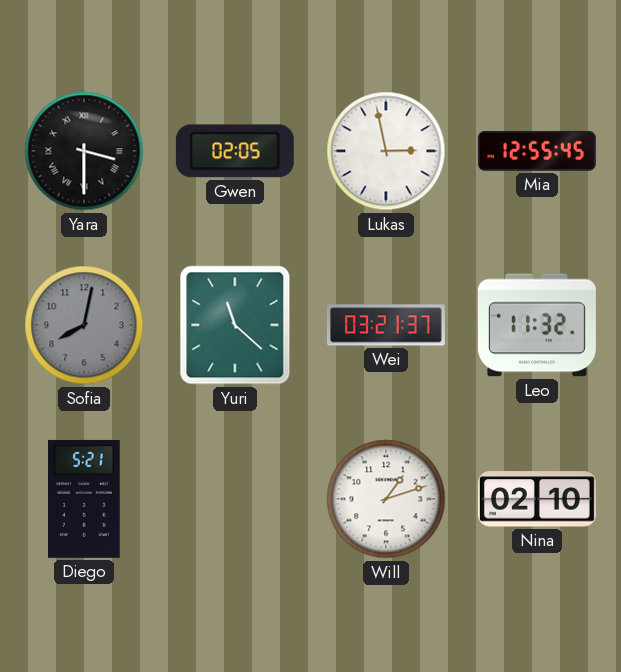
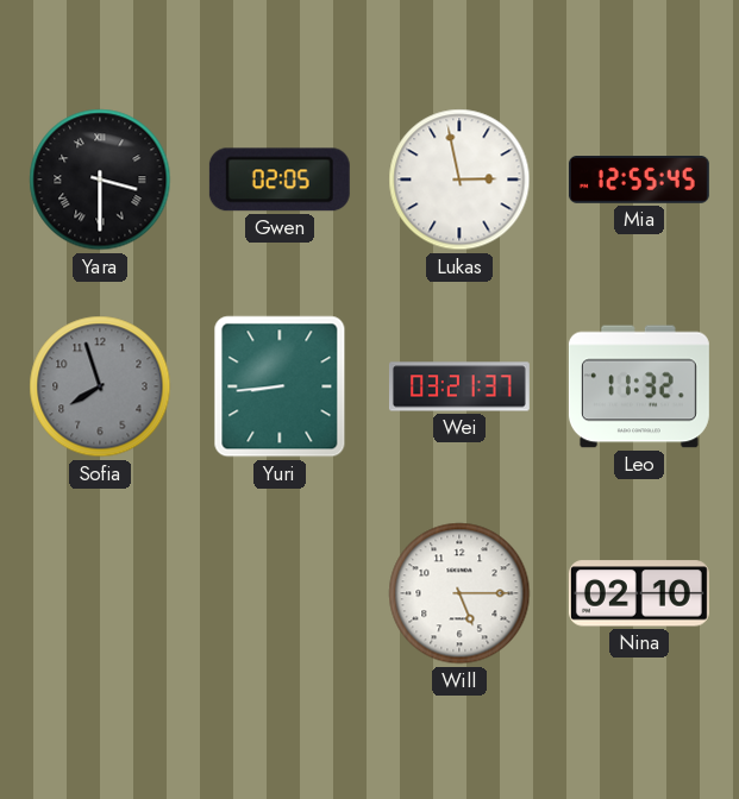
Sofia: 8:02 -> 7:57
Yuri: 11:22 -> 8:44
Diego: 5:21 -> none
Will: 1:12 -> 5:15
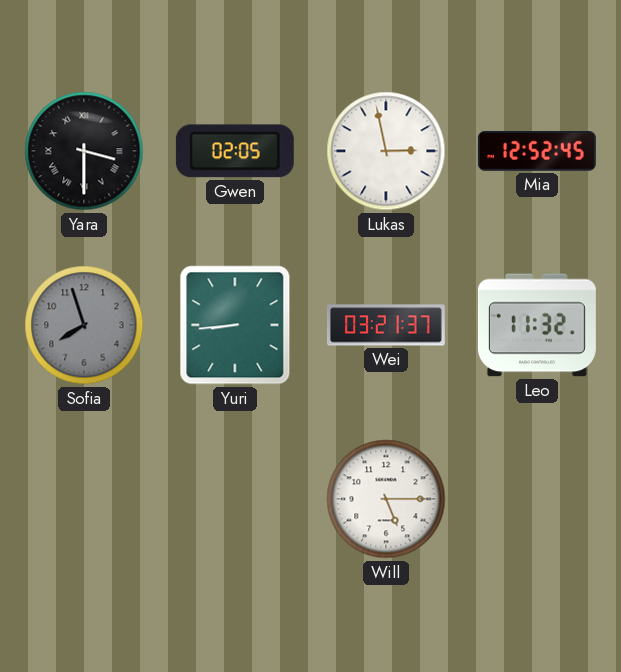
Mia: 12:55 -> 12:52
Nina: 02:10 -> none
